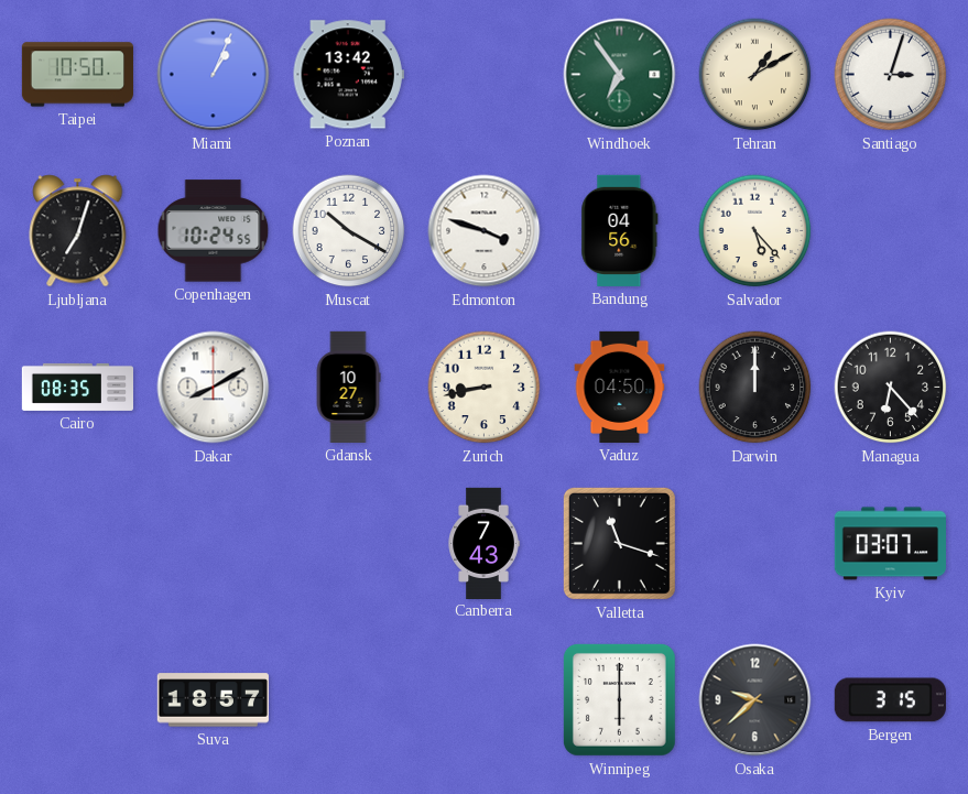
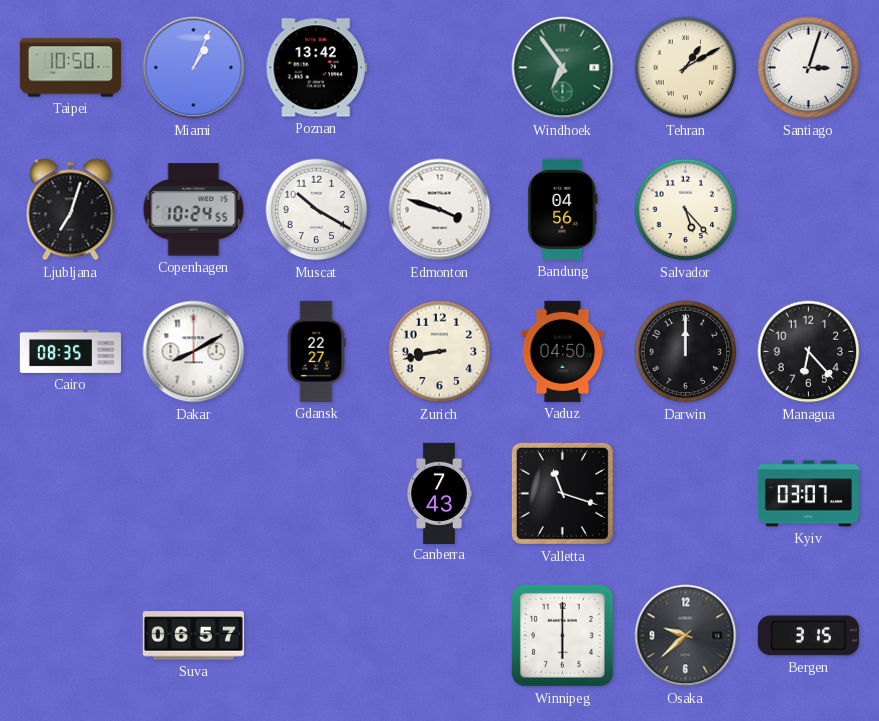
Gdansk: 10:27 -> 22:27
Suva: 18:57 -> 06:57
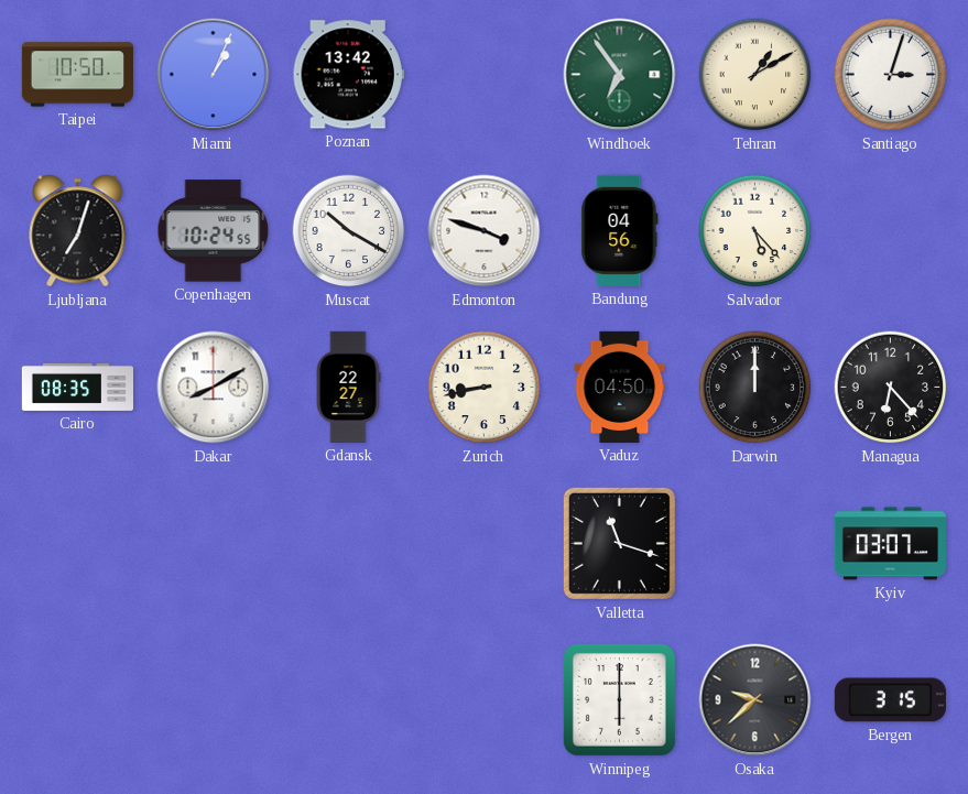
Canberra: 7:43 -> none
Suva: 06:57 -> none
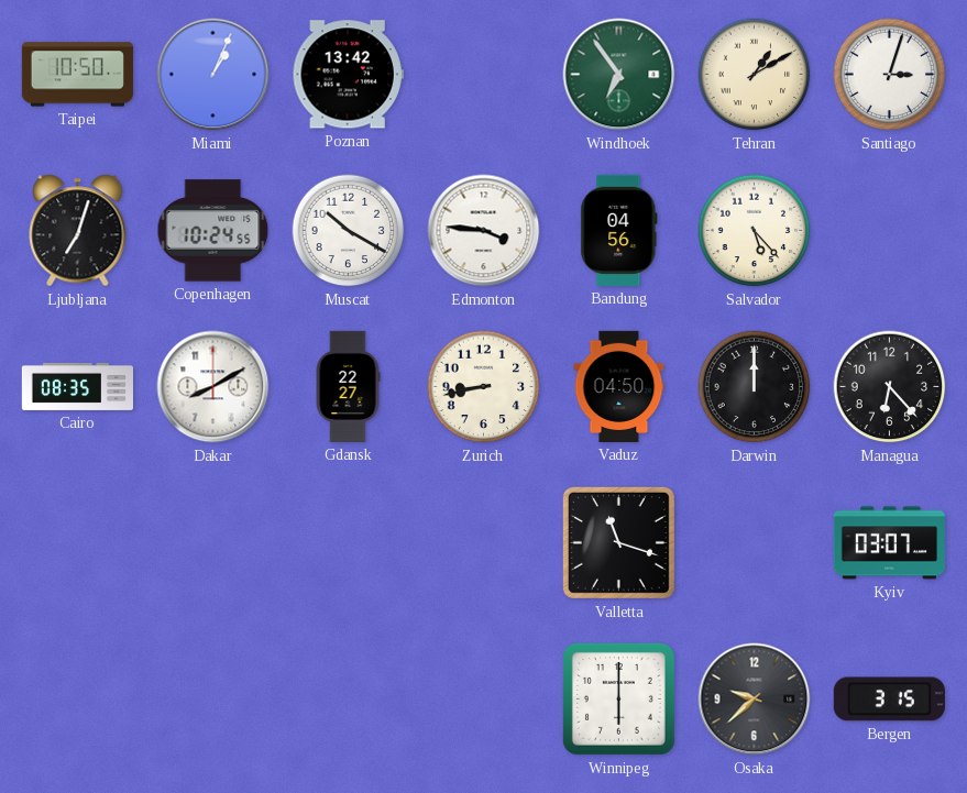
Edmonton: 3:48 -> 3:46
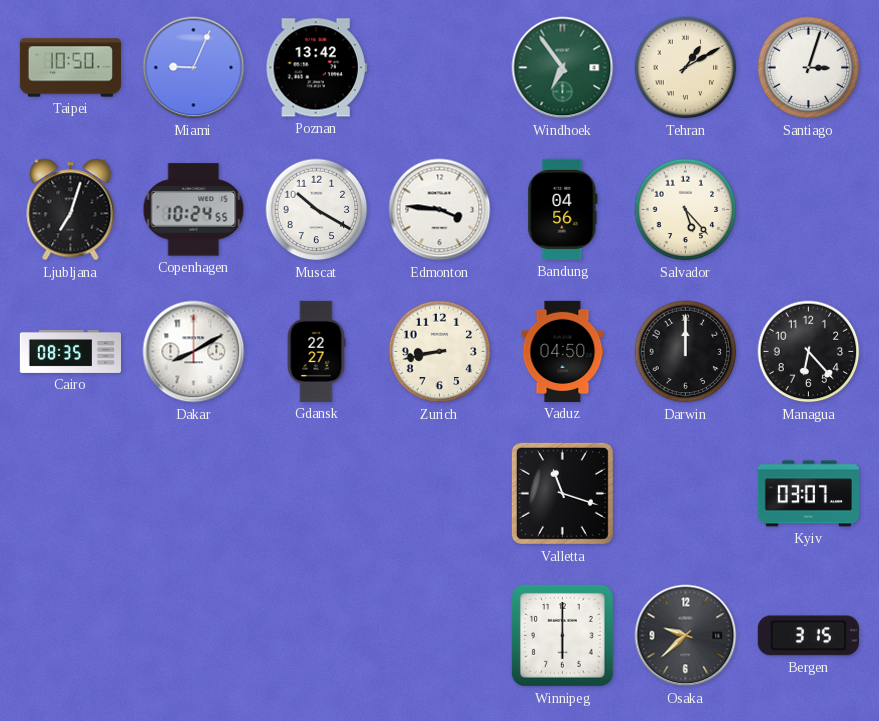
Miami: 1:04 -> 9:04
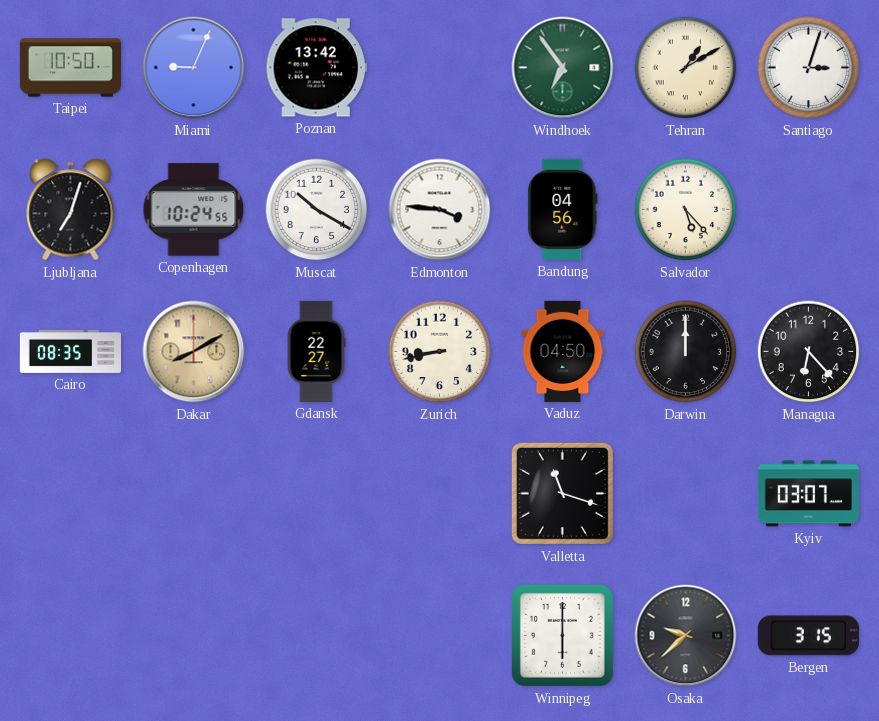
Dakar dial: white -> champagne
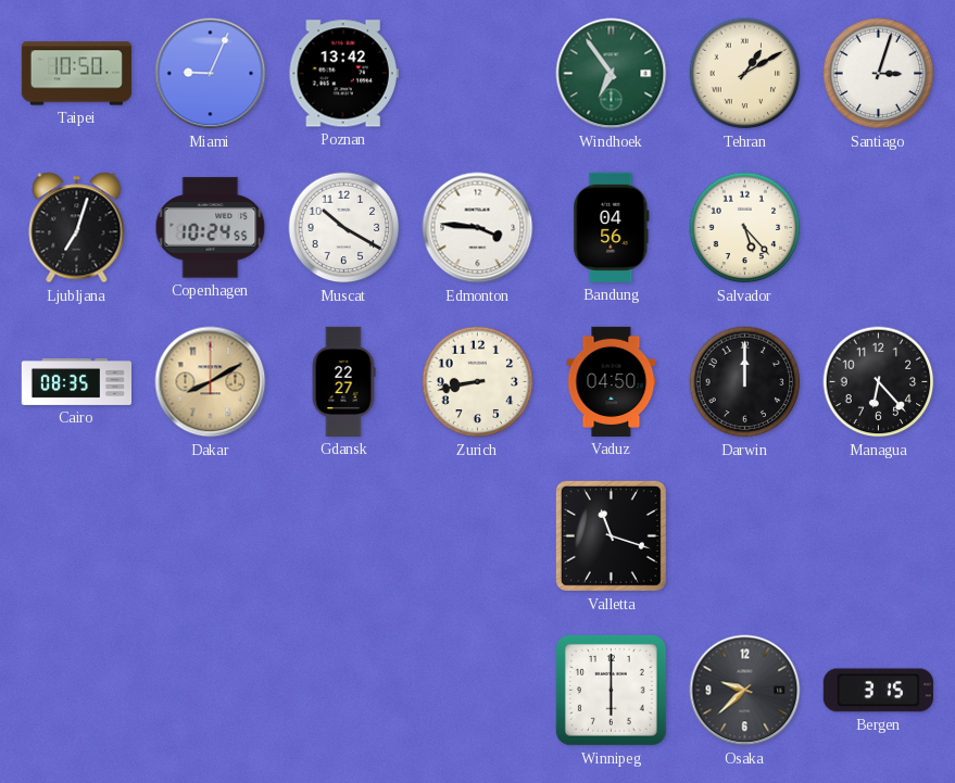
Kyiv: 03:07 -> none
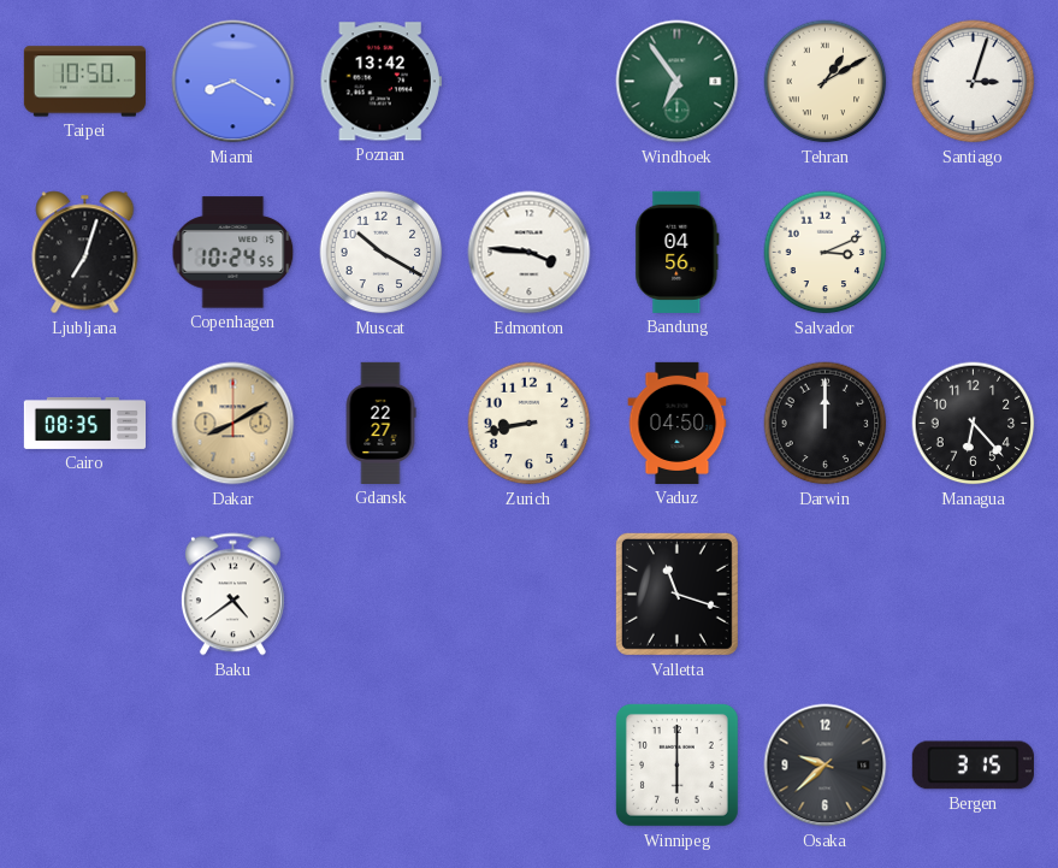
Miami: 9:04 -> 8:20
Salvador: 5:23 -> 3:11
Baku: none -> 4:39
